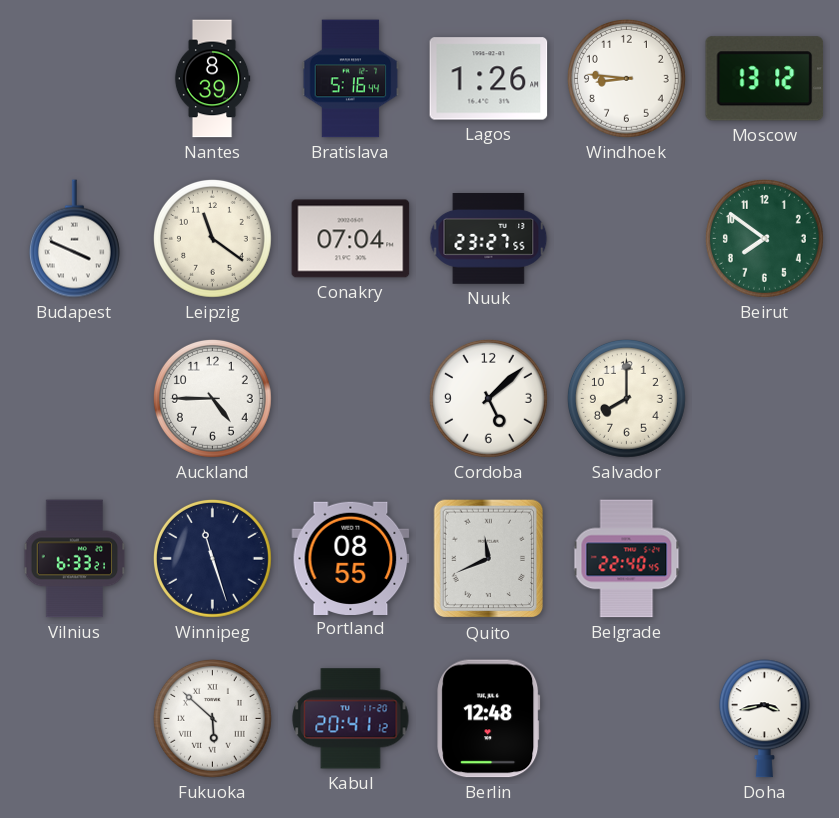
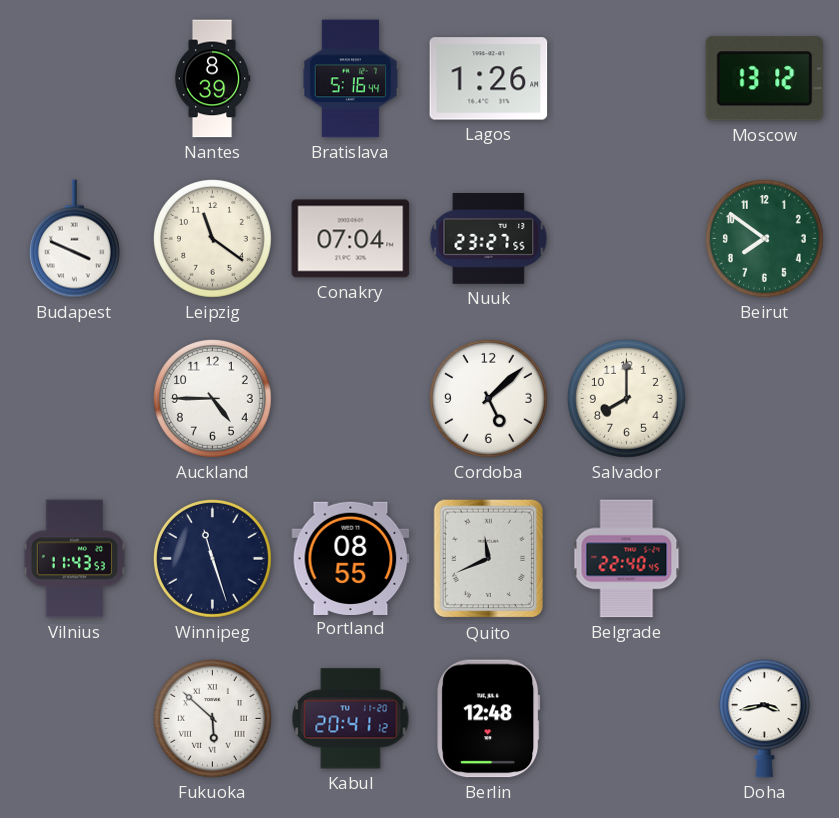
Windhoek: 8:46 -> none
Vilnius: 6:33 -> 11:43
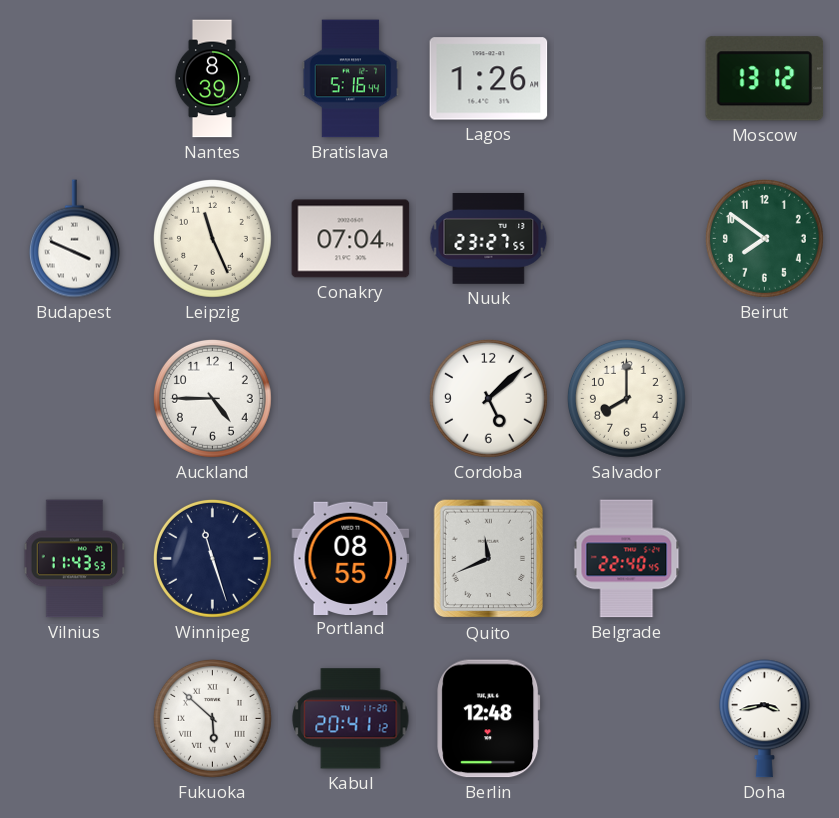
Leipzig: 11:21 -> 11:26
